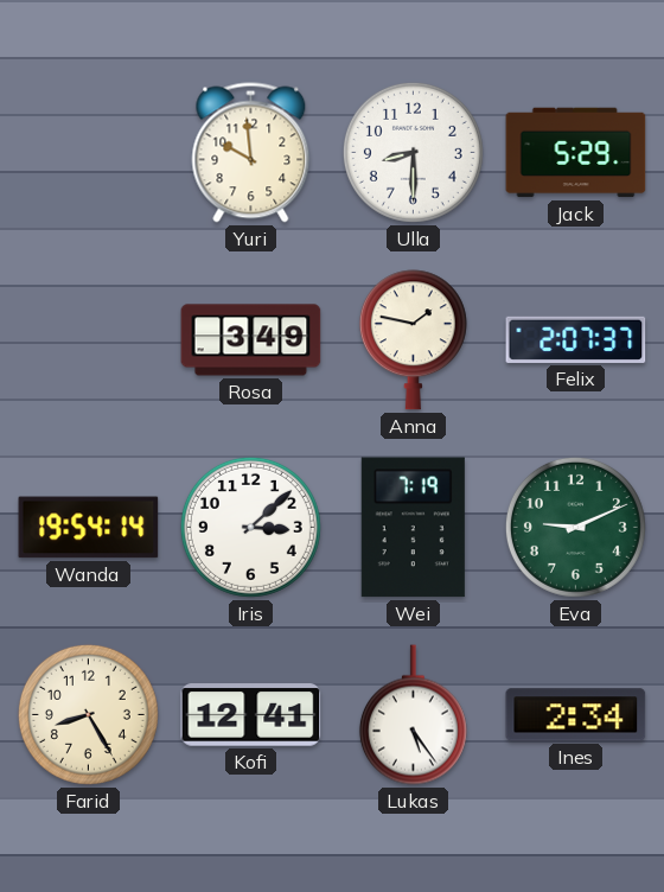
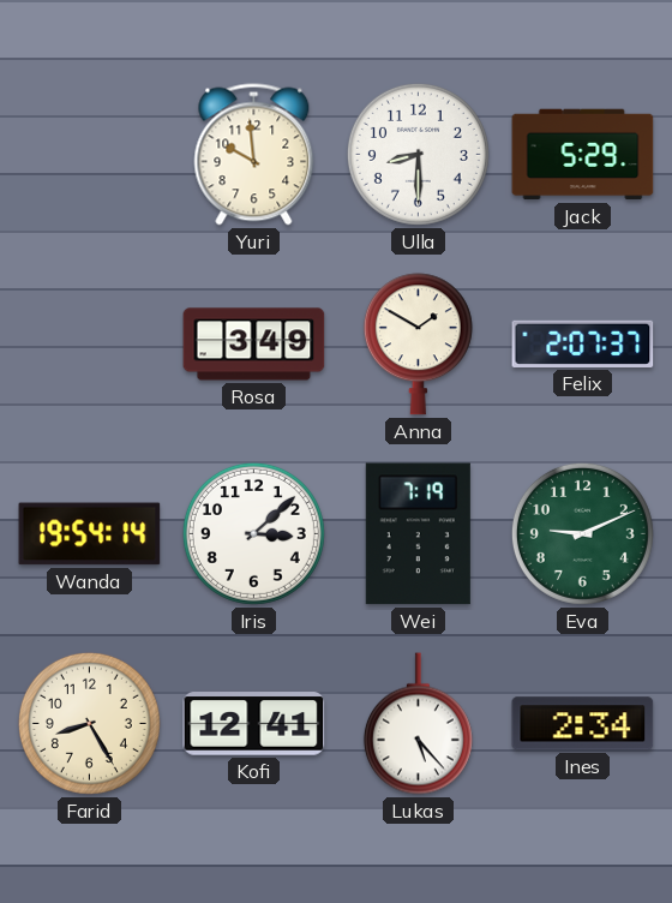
Anna: 1:47 -> 1:50
Lukas: 5:24 -> 5:23
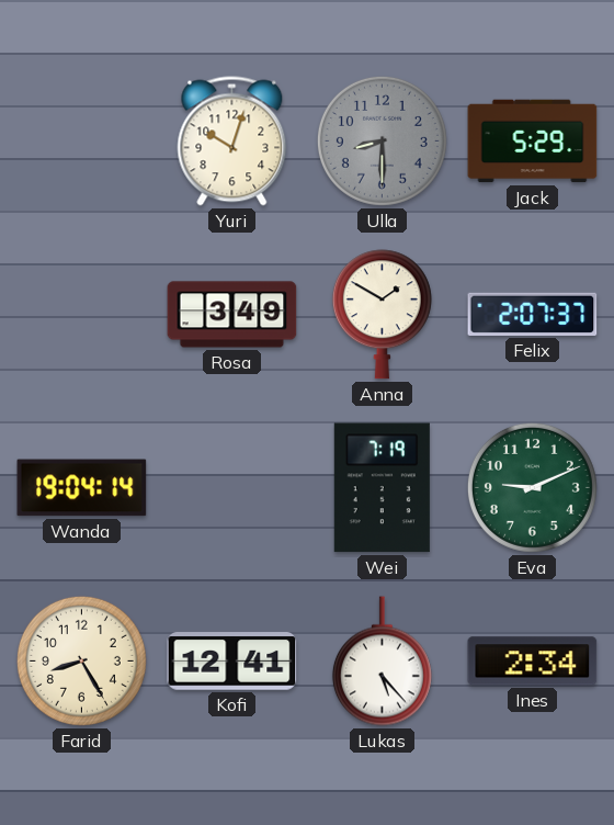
Yuri: 9:59 -> 10:03
Ulla dial: white -> grey
Wanda: 19:54 -> 19:04
Iris: 3:08 -> none
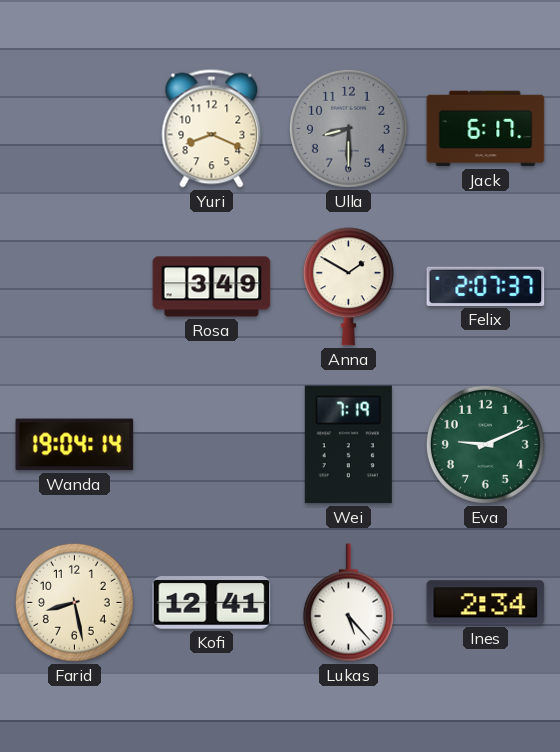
Yuri: 10:03 -> 8:19
Jack: 5:29 -> 6:17
Farid: 8:25 -> 8:28
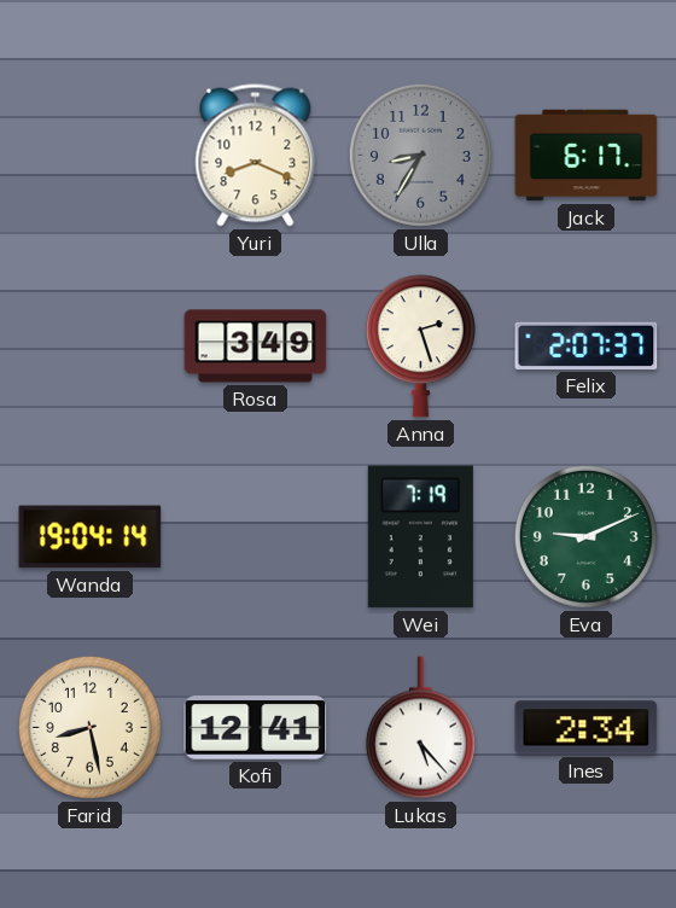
Ulla: 8:30 -> 8:35
Anna: 1:50 -> 2:27
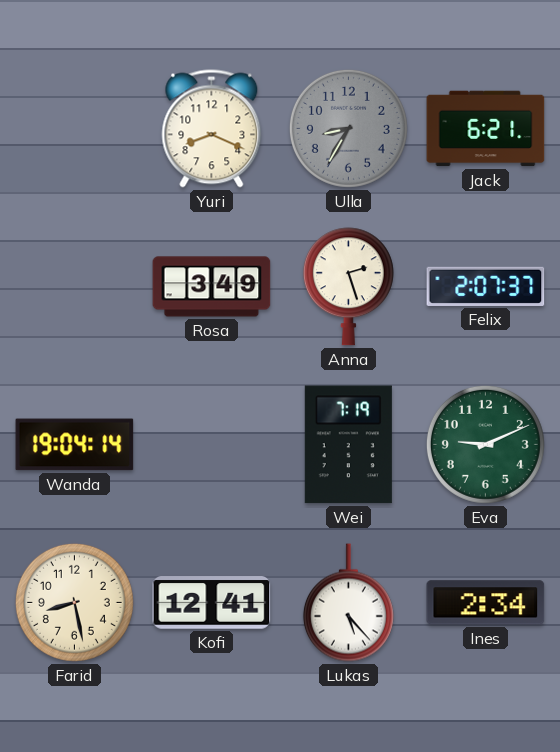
Jack: 6:17 -> 6:21
